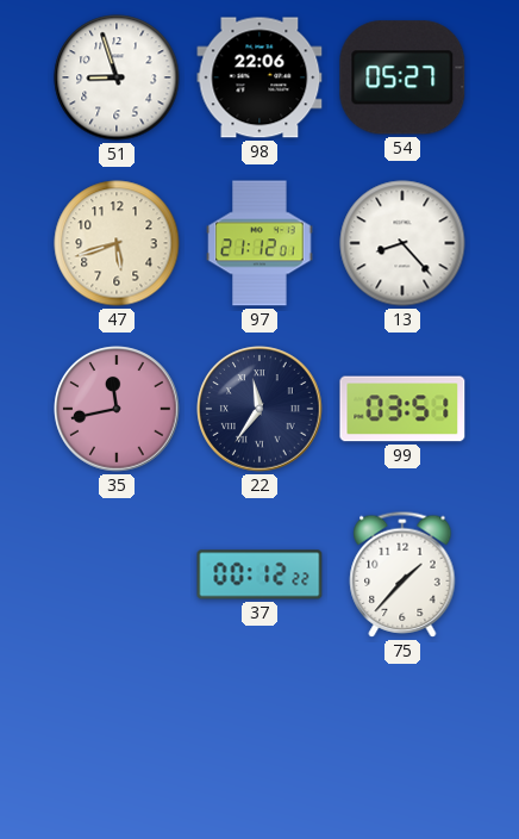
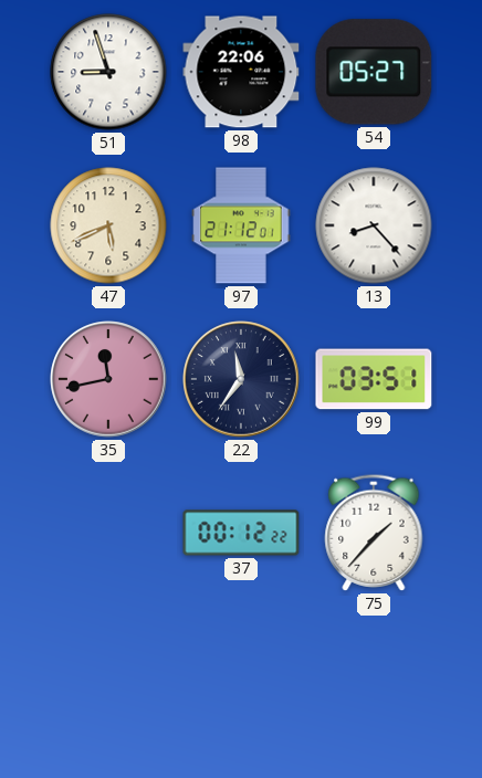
47: 5:42 -> 5:41
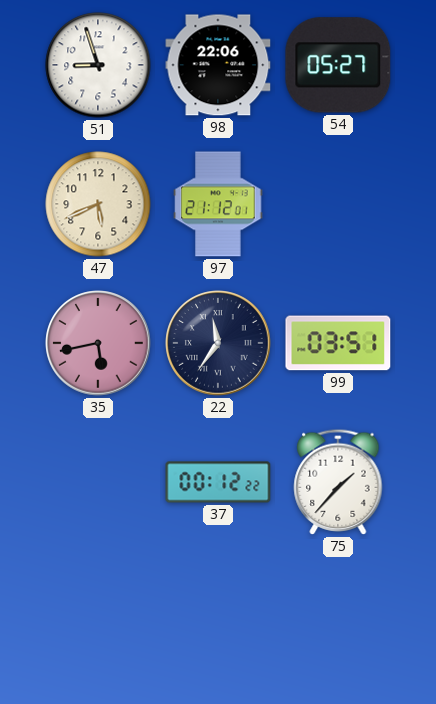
13: 8:23 -> none
35: 11:43 -> 5:43
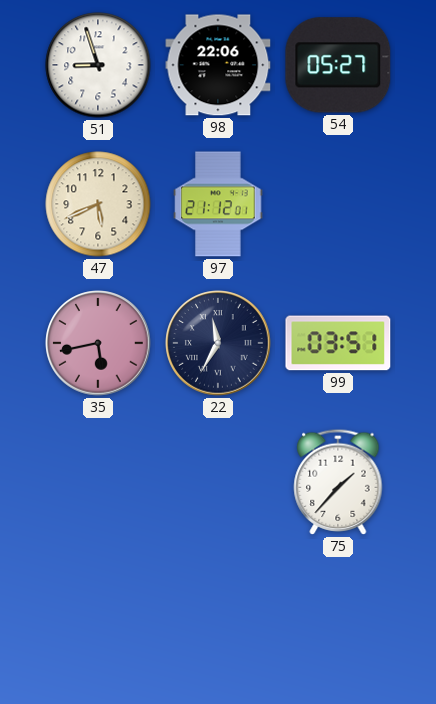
22: 11:36 -> 11:35
37: 00:12 -> none
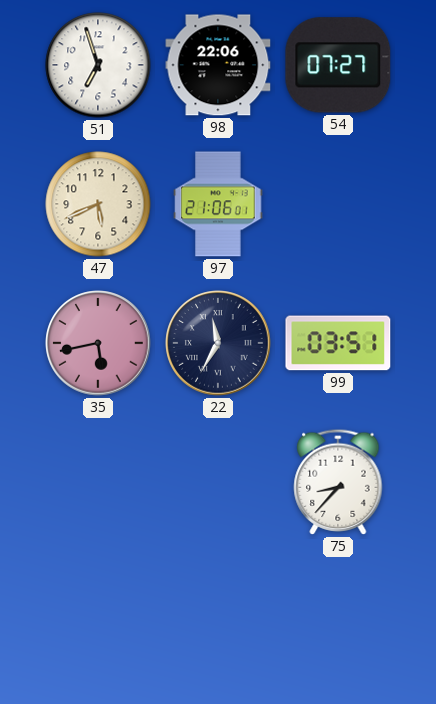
51: 8:57 -> 6:57
54: 05:27 -> 07:27
97: 21:12 -> 21:06
75: 1:37 -> 8:37
